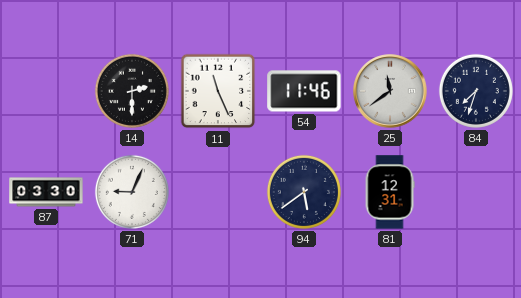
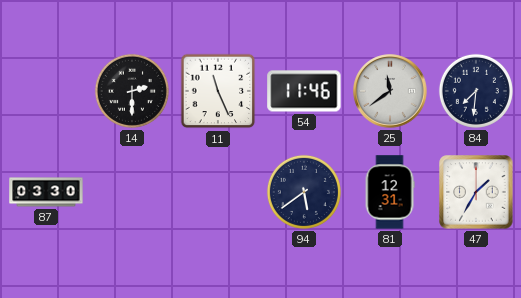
84: 7:33 -> 7:31
71: 9:04 -> none
47: none -> 1:35
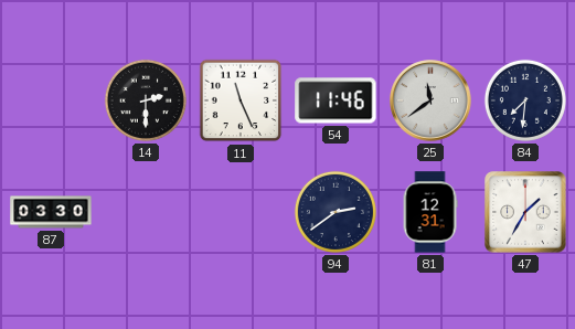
94: 5:39 -> 2:39
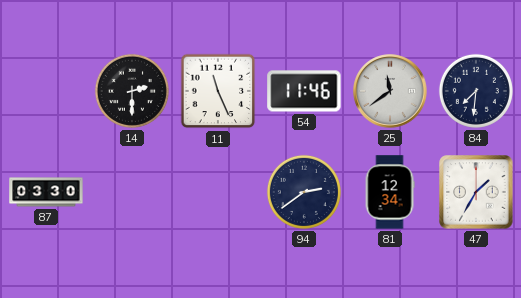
81: 12:31 -> 12:34
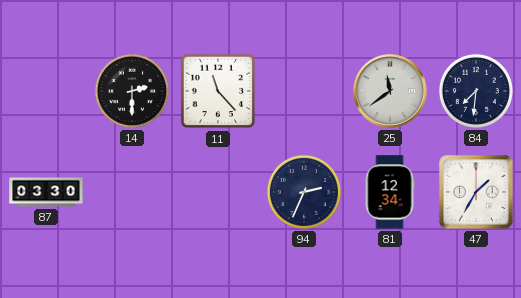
11: 11:26 -> 11:23
54: 11:46 -> none
94: 2:39 -> 2:34
